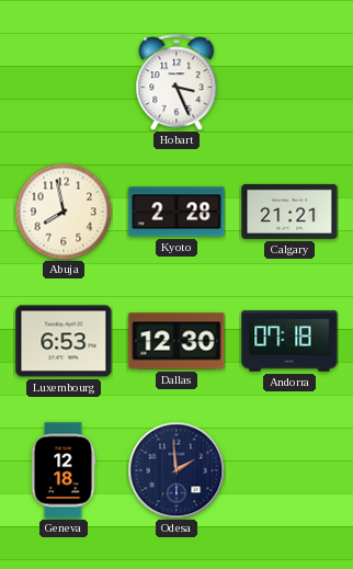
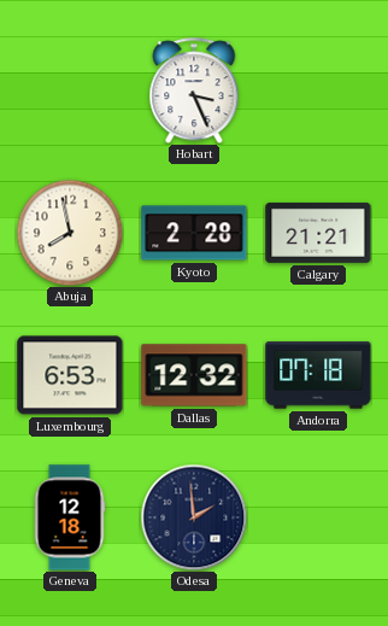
Dallas: 12:30 -> 12:32
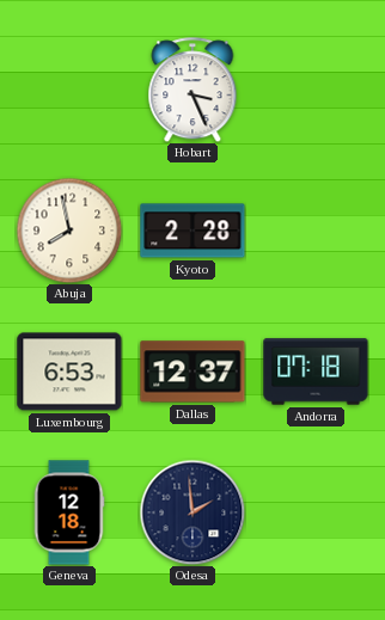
Calgary: 21:21 -> none
Dallas: 12:32 -> 12:37
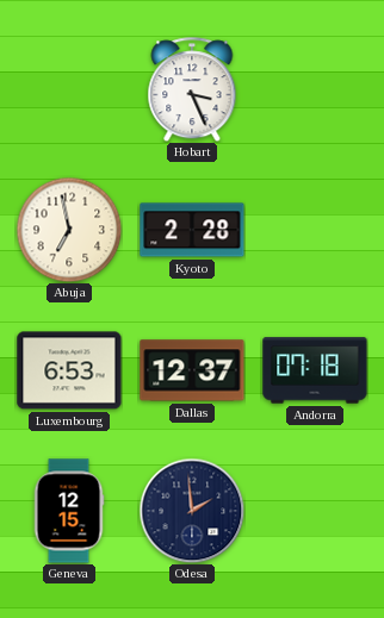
Abuja: 7:58 -> 6:58
Geneva: 12:18 -> 12:15
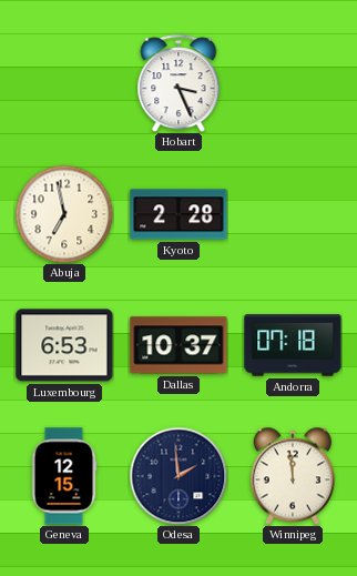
Dallas: 12:37 -> 10:37
Winnipeg: none -> 11:59
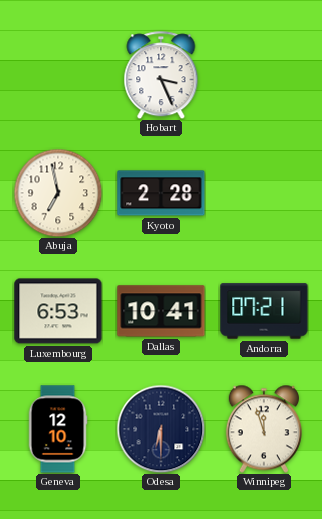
Dallas: 10:37 -> 10:41
Andorra: 07:18 -> 07:21
Geneva: 12:15 -> 12:10
Odesa: 1:59 -> 6:30
Winnipeg: 11:59 -> 11:57
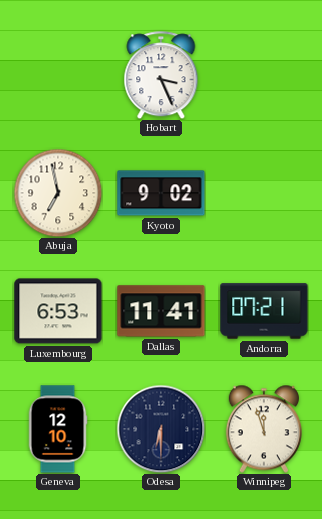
Kyoto: 2:28 -> 9:02
Dallas: 10:41 -> 11:41
